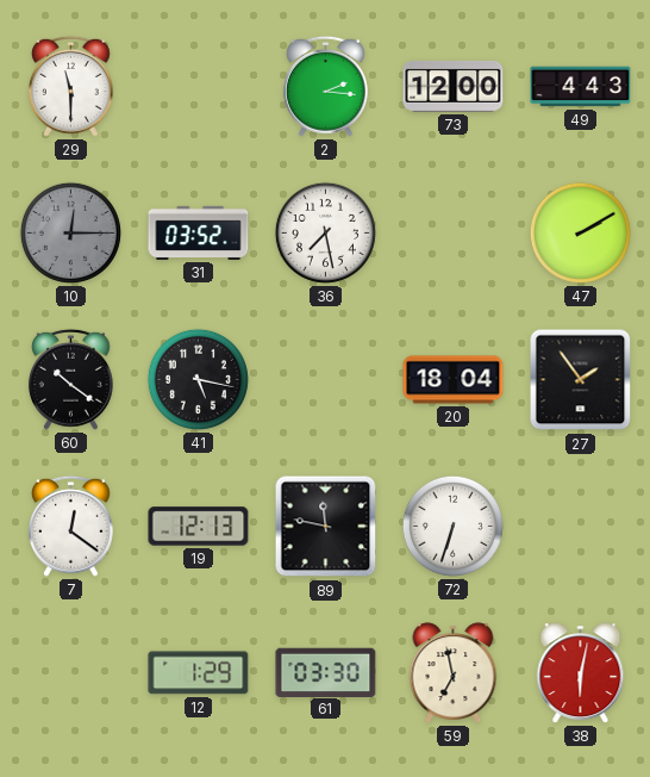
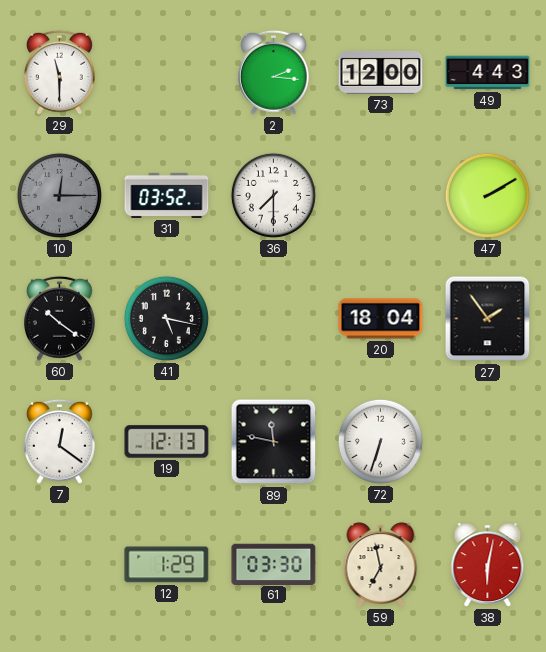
36: 7:28 -> 7:30
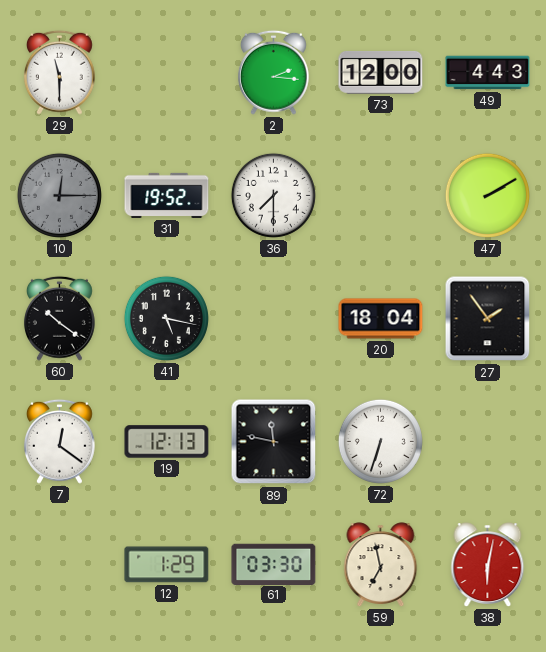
31: 03:52 -> 19:52
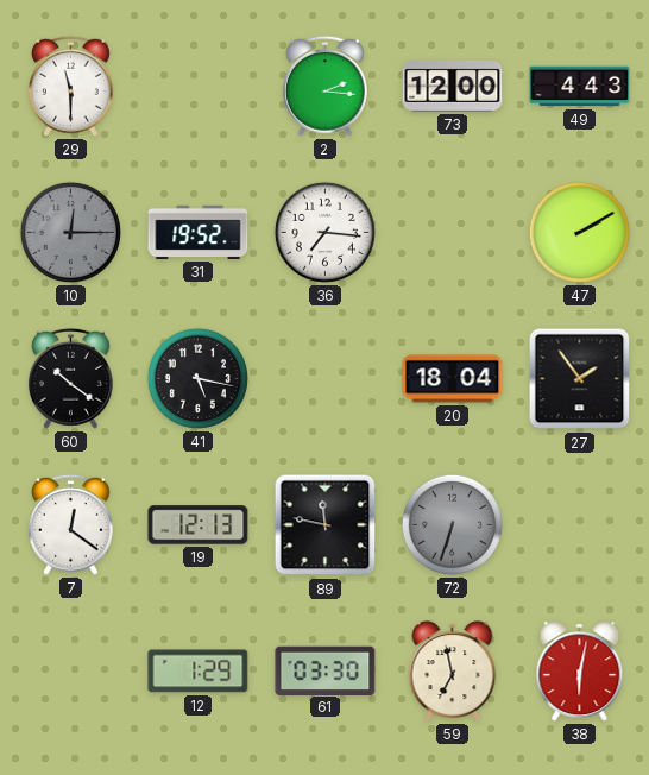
36: 7:30 -> 7:16
72 dial: white -> grey
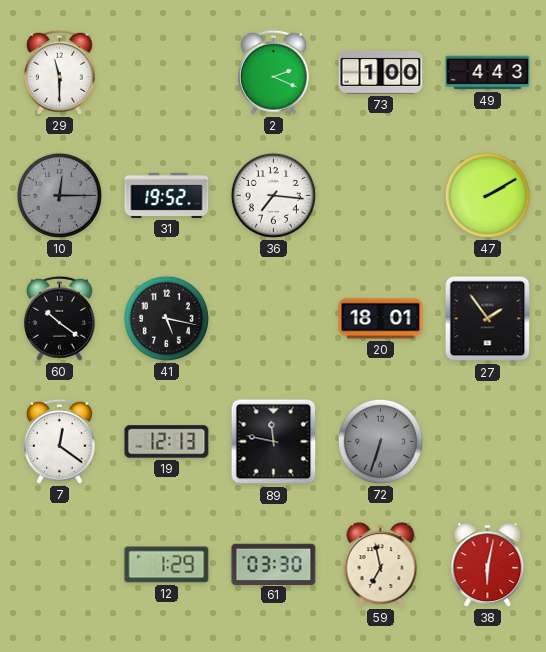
2: 2:16 -> 2:19
73: 12:00 -> 1:00
20: 18:04 -> 18:01
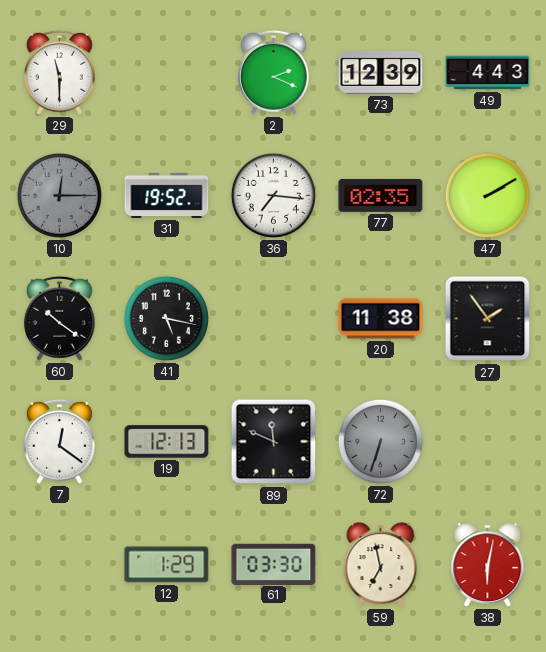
73: 1:00 -> 12:39
77: none -> 02:35
20: 18:01 -> 11:38
89: 11:47 -> 11:49
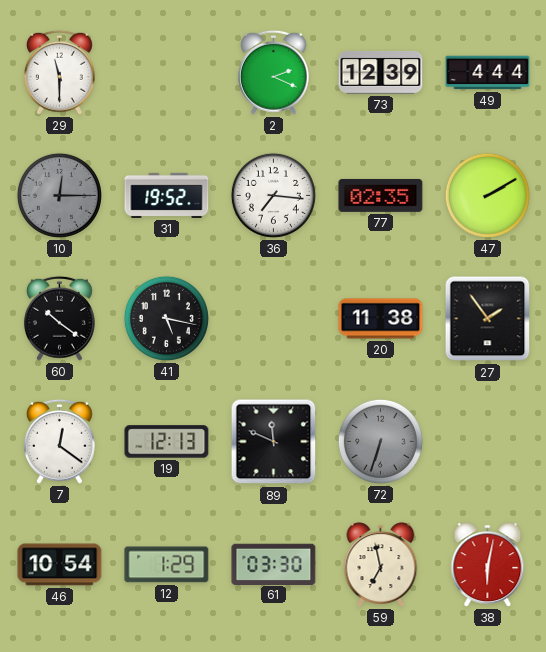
49: 4:43 -> 4:44
46: none -> 10:54
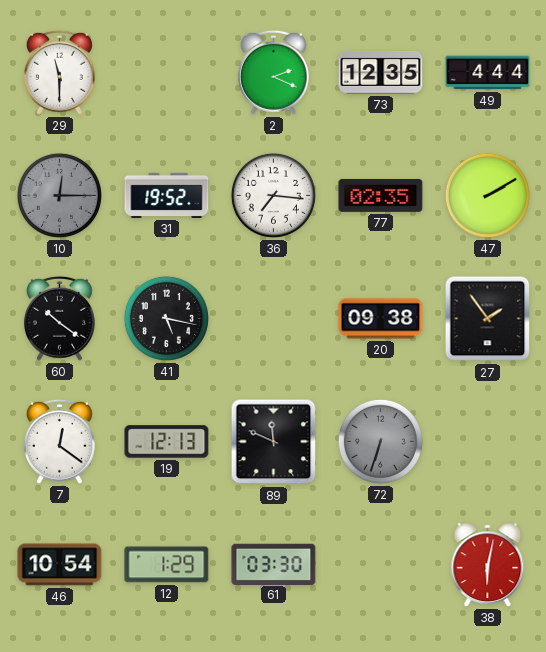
73: 12:39 -> 12:35
20: 11:38 -> 09:38
59: 6:58 -> none
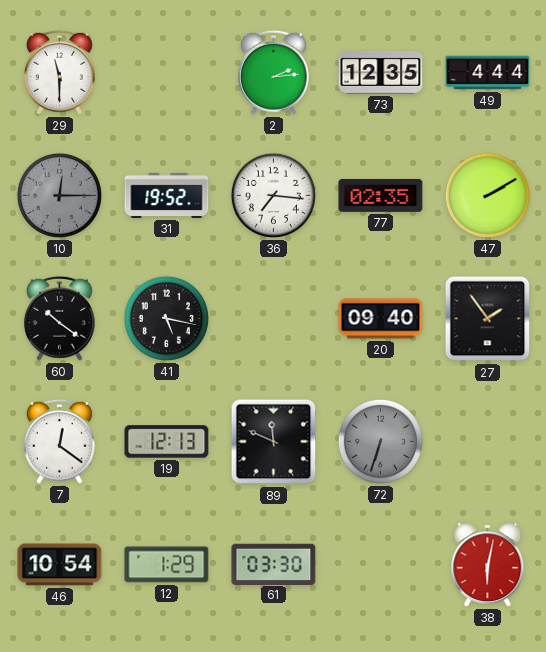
2: 2:19 -> 2:14
20: 09:38 -> 09:40
